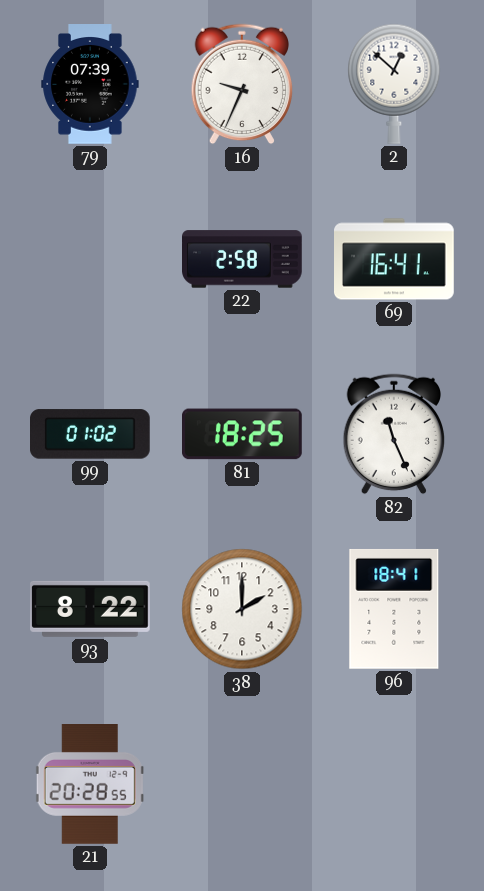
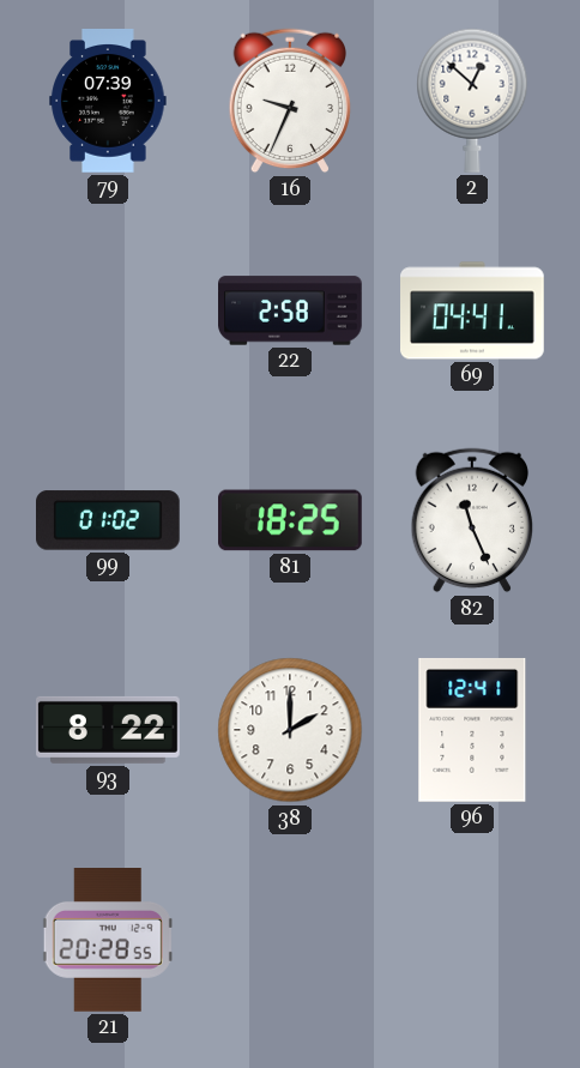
69: 16:41 -> 04:41
96: 18:41 -> 12:41
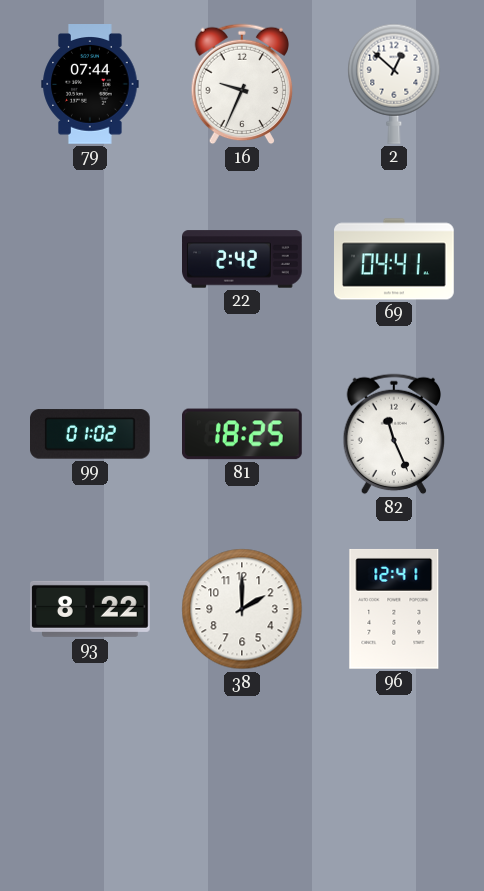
79: 07:39 -> 07:44
22: 2:58 -> 2:42
21: 20:28 -> none
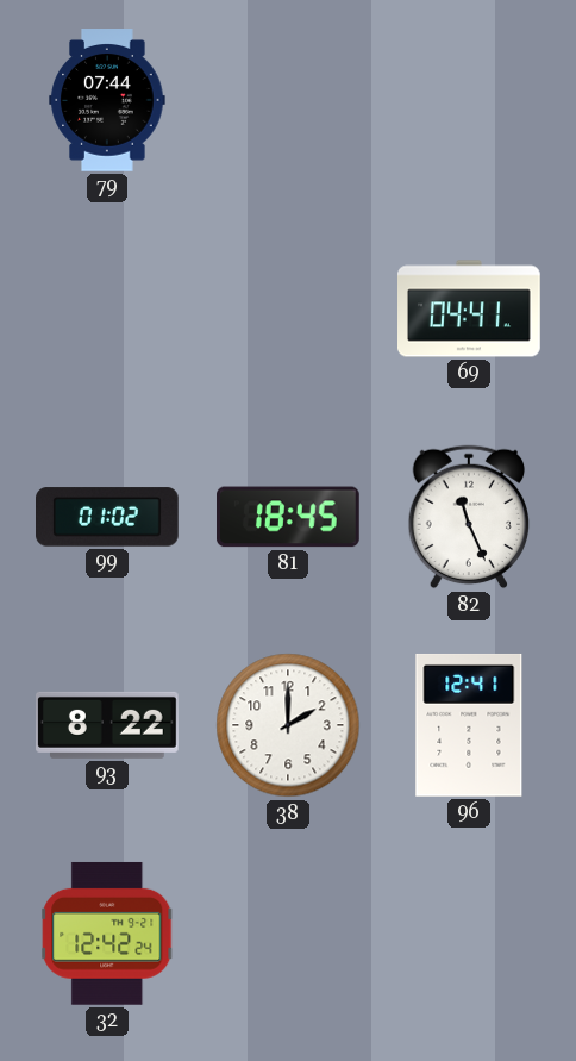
16: 9:34 -> none
2: 12:52 -> none
22: 2:42 -> none
81: 18:25 -> 18:45
32: none -> 12:42
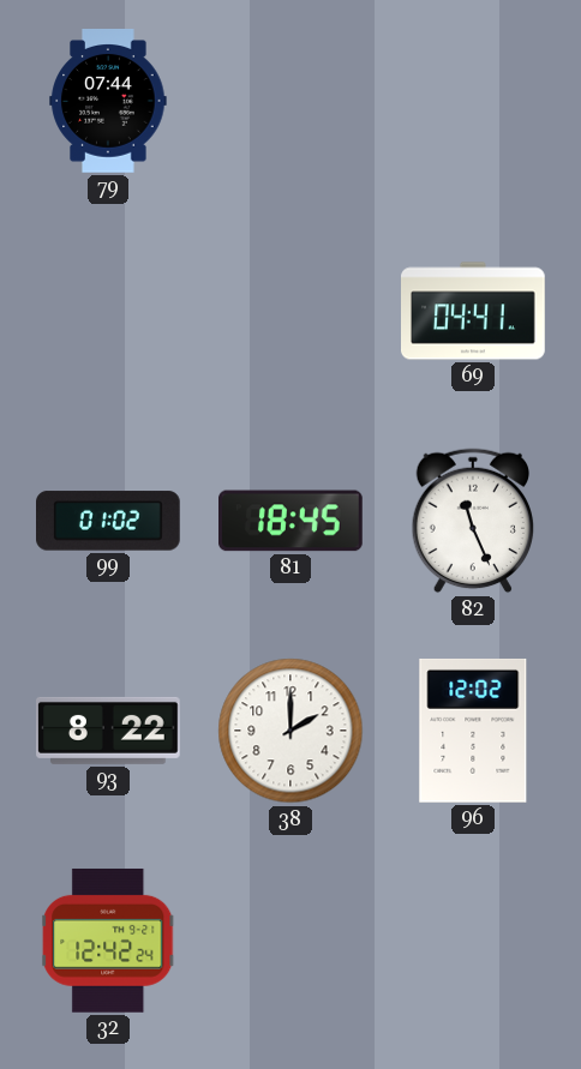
96: 12:41 -> 12:02
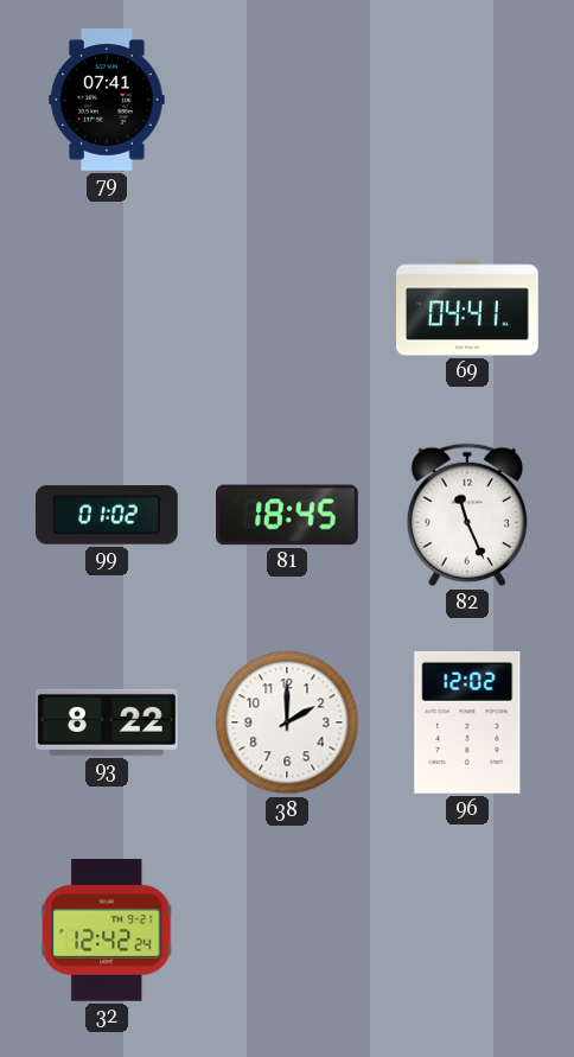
79: 07:44 -> 07:41
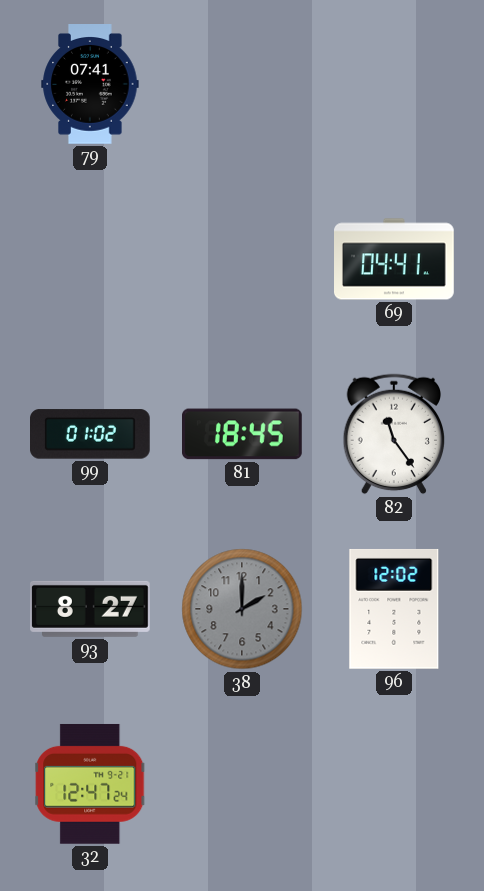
82: 11:26 -> 11:24
93: 8:22 -> 8:27
38 dial: white -> grey
32: 12:42 -> 12:47
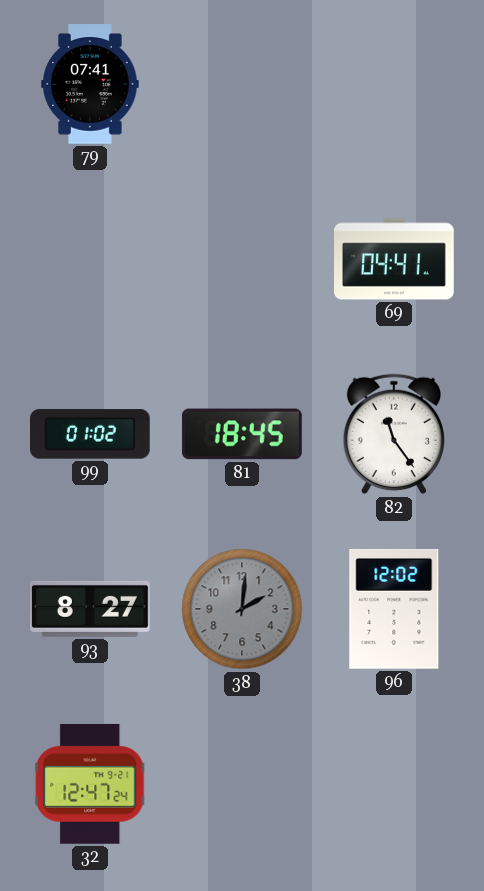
38: 2:00 -> 2:01
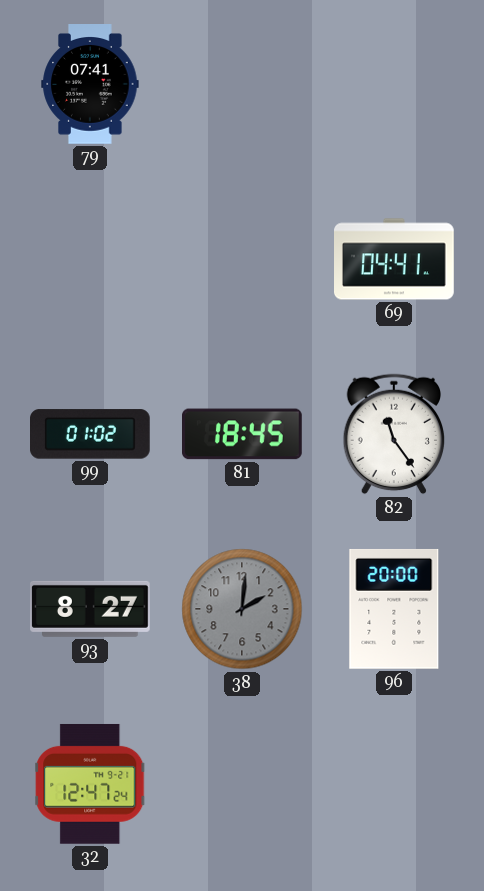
96: 12:02 -> 20:00
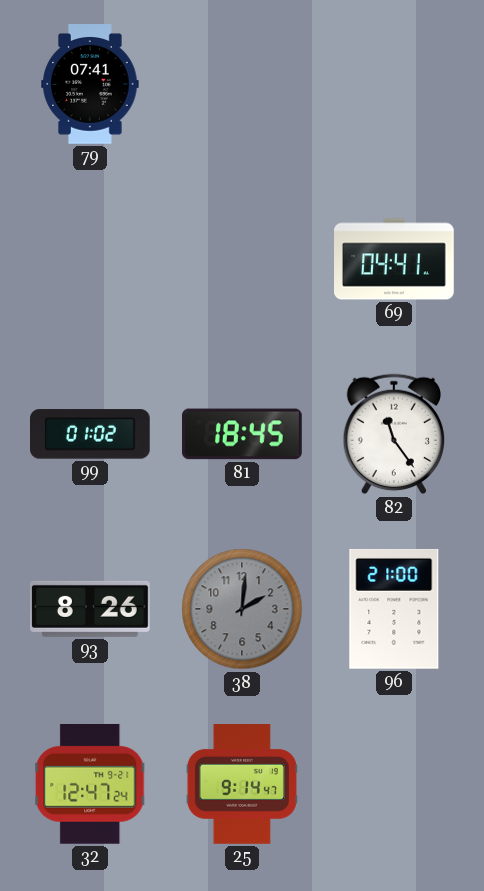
93: 8:27 -> 8:26
96: 20:00 -> 21:00
25: none -> 9:14
